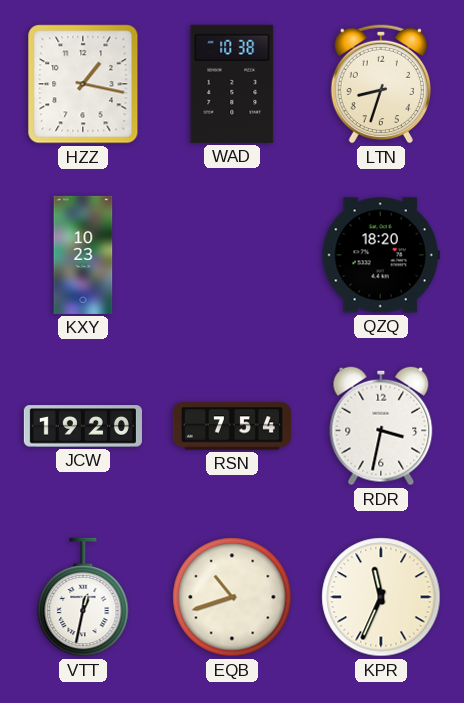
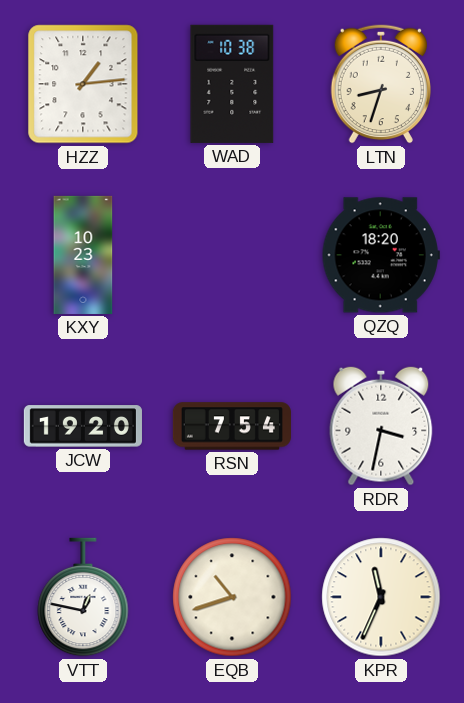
HZZ: 1:17 -> 1:14
VTT: 12:32 -> 12:47
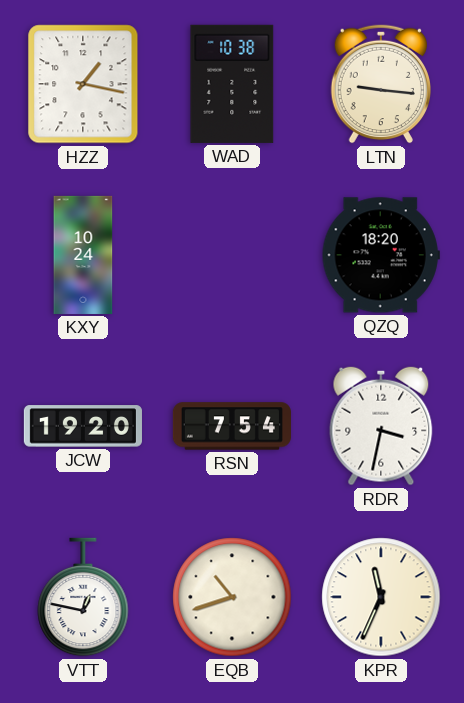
HZZ: 1:14 -> 1:17
LTN: 8:33 -> 9:16
KXY: 10:23 -> 10:24
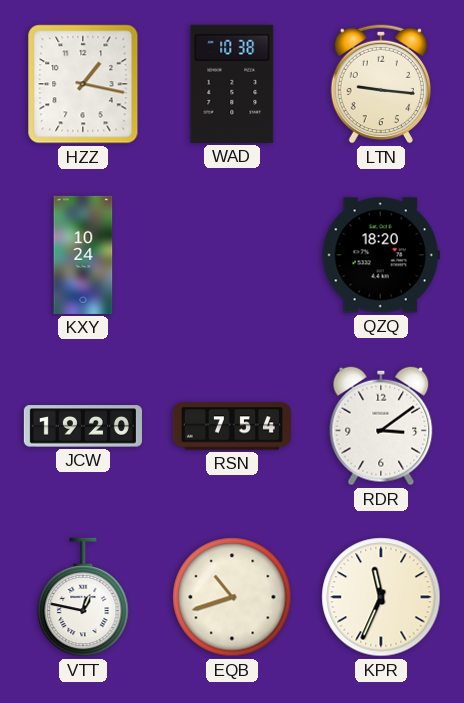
RDR: 3:32 -> 3:09
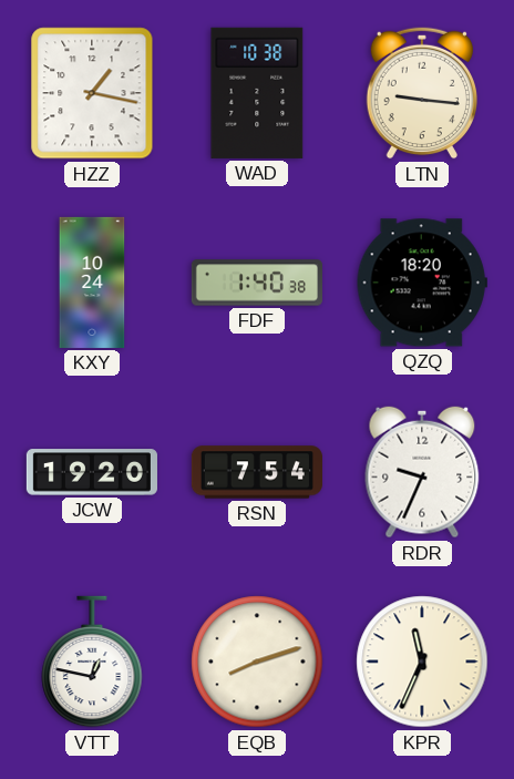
FDF: none -> 1:40
RDR: 3:09 -> 9:34
EQB: 10:42 -> 8:12
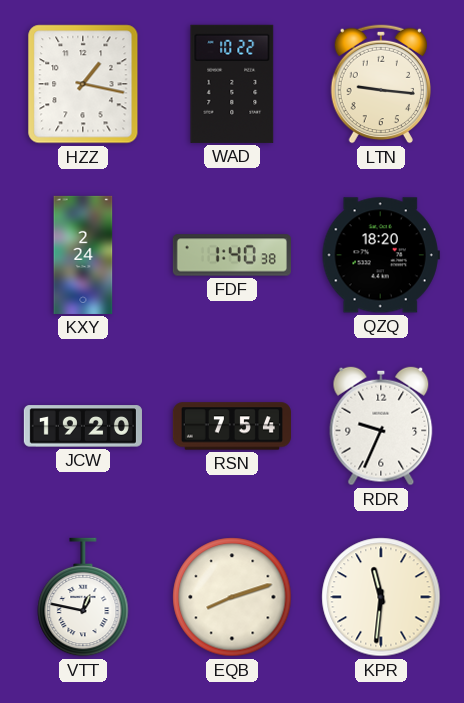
WAD: 10:38 -> 10:22
KXY: 10:24 -> 2:24
KPR: 11:34 -> 11:31
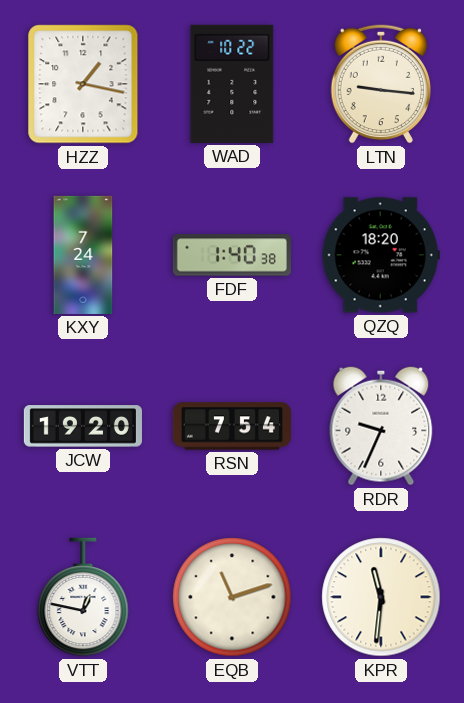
KXY: 2:24 -> 7:24
EQB: 8:12 -> 11:12
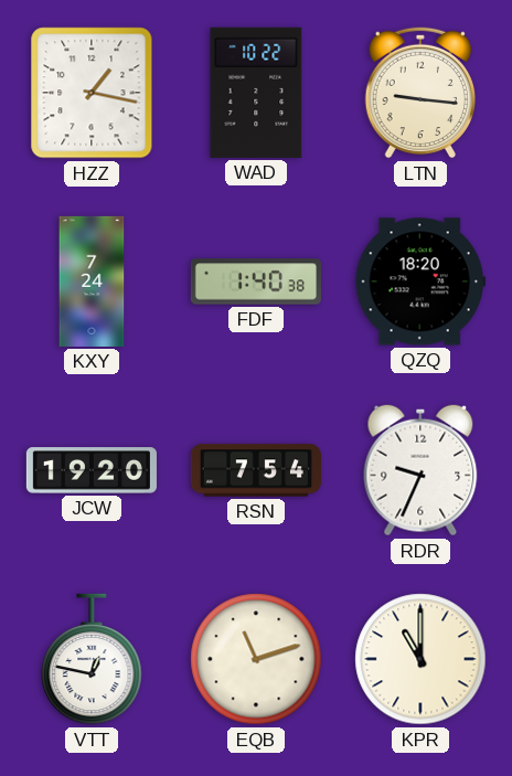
KPR: 11:31 -> 11:00
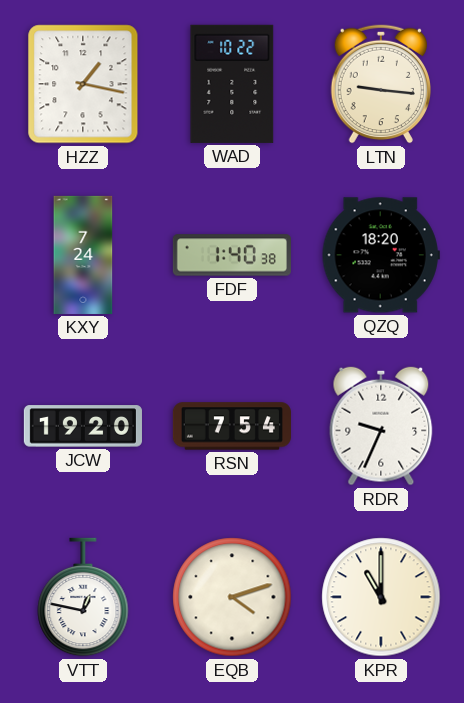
EQB: 11:12 -> 4:12
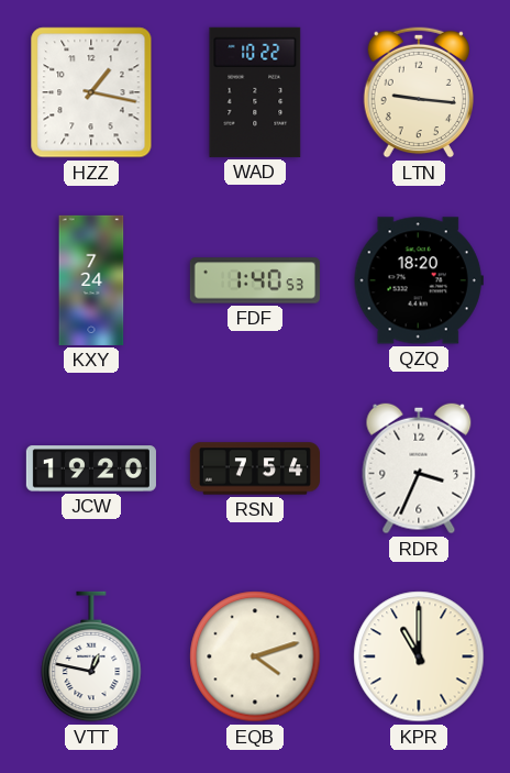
FDF: 1:40:38 -> 1:40:53
RDR: 9:34 -> 3:34
